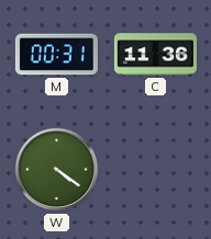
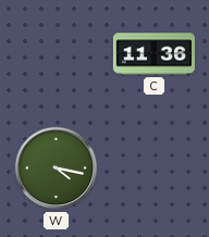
M: 00:31 -> none
W: 4:21 -> 4:17
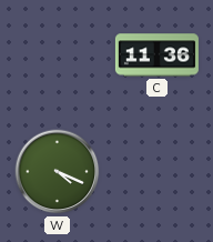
W: 4:17 -> 4:19
